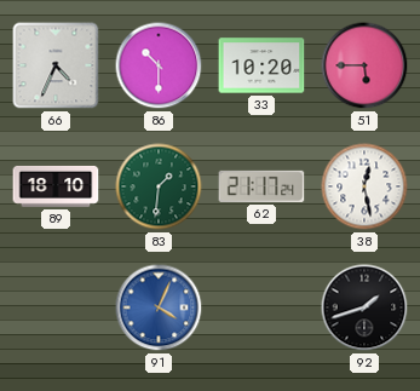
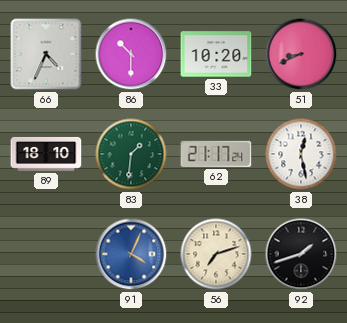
51: 5:45 -> 8:41
56: none -> 7:12
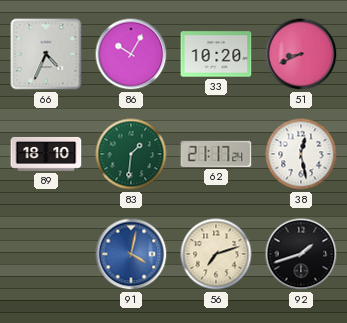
86: 10:30 -> 10:05
91: 4:04 -> 4:02
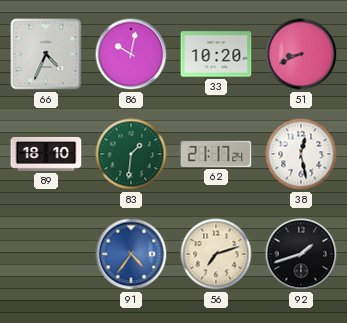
86: 10:05 -> 10:02
91: 4:02 -> 4:36
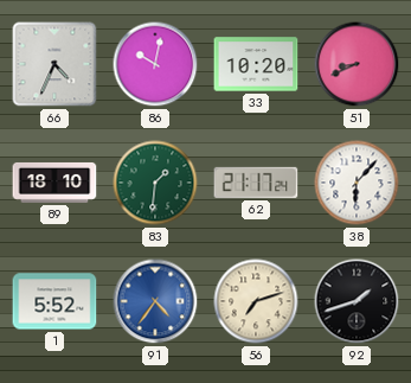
38: 12:28 -> 6:07
1: none -> 5:52
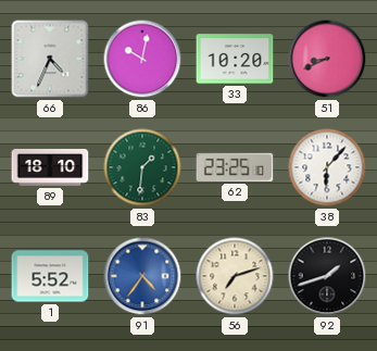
62: 21:17 -> 23:25
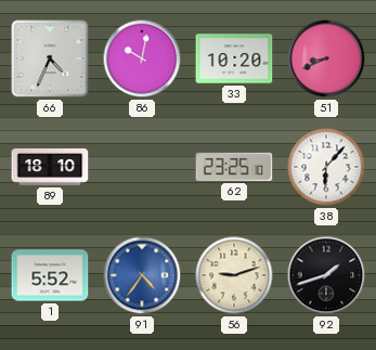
83: 1:31 -> none
56: 7:12 -> 9:12
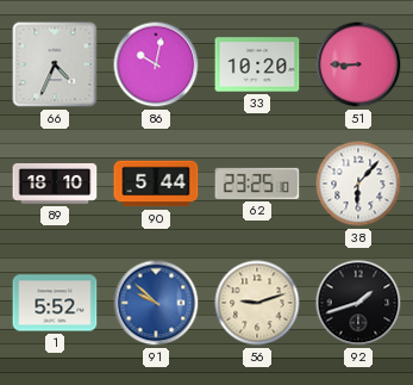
51: 8:41 -> 8:45
90: none -> 5:44
91: 4:36 -> 9:52
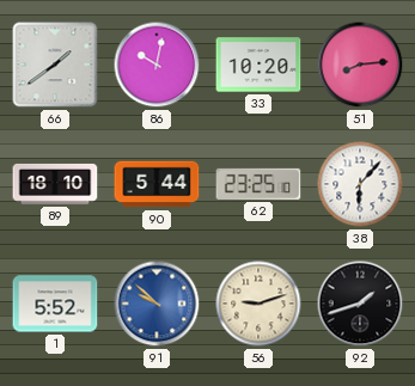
66: 4:34 -> 1:39
51: 8:45 -> 8:14
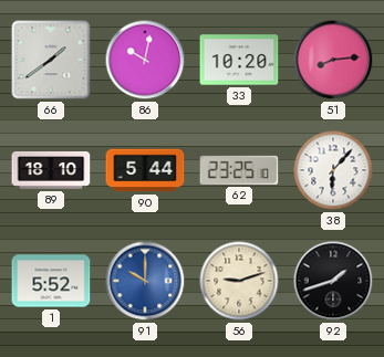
91: 9:52 -> 10:00
